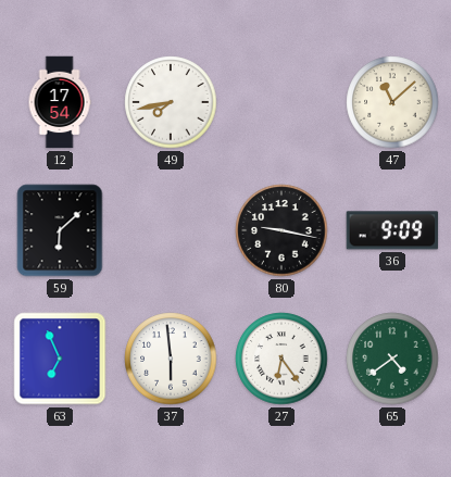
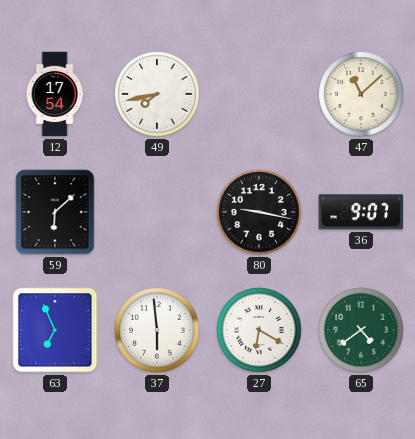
36: 9:09 -> 9:07
27: 6:24 -> 6:20
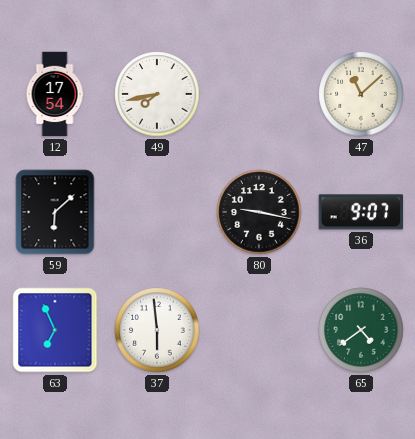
27: 6:20 -> none
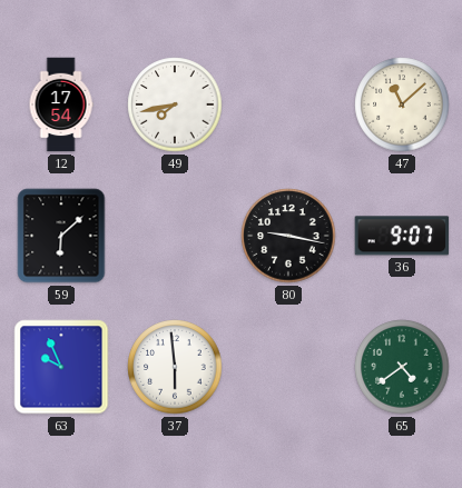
63: 6:56 -> 9:56
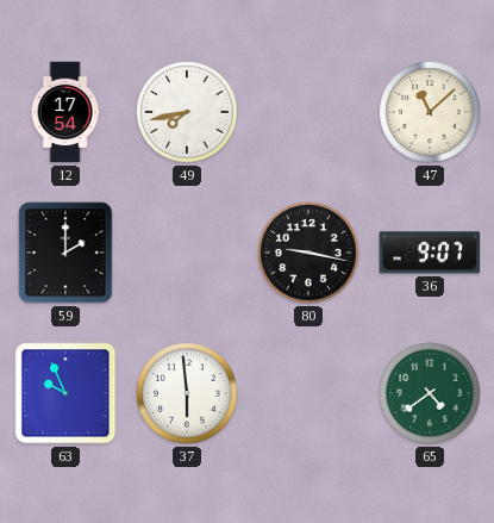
59: 6:08 -> 2:00
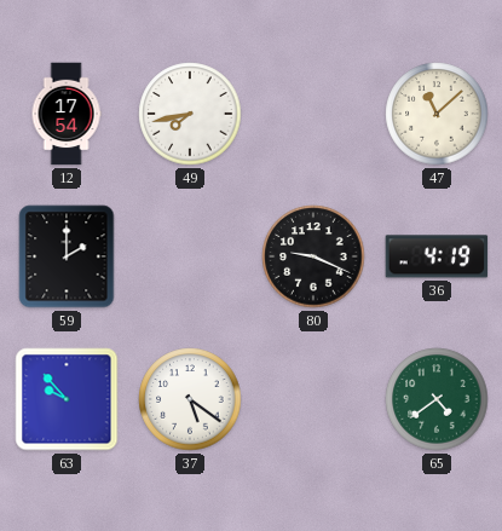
80: 9:17 -> 9:19
36: 9:07 -> 4:19
63: 9:56 -> 9:53
37: 5:59 -> 5:21
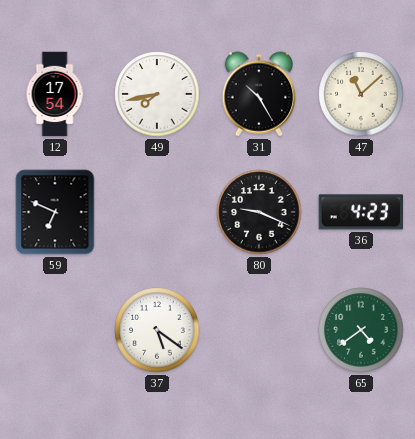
31: none -> 10:25
59: 2:00 -> 6:49
36: 4:19 -> 4:23
63: 9:53 -> none
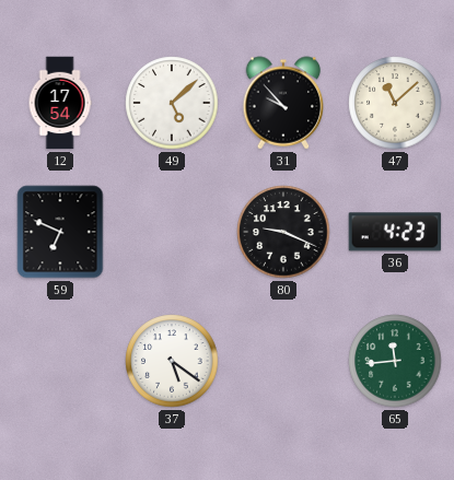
49: 7:43 -> 5:08
31: 10:25 -> 9:53
65: 4:39 -> 11:44
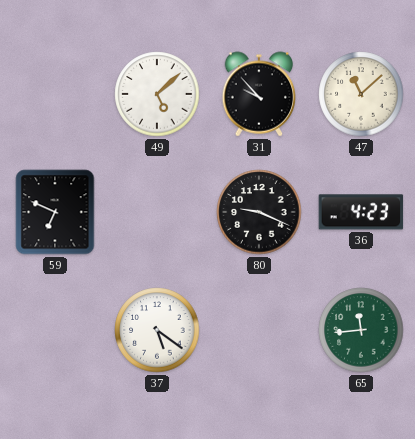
12: 17:54 -> none
